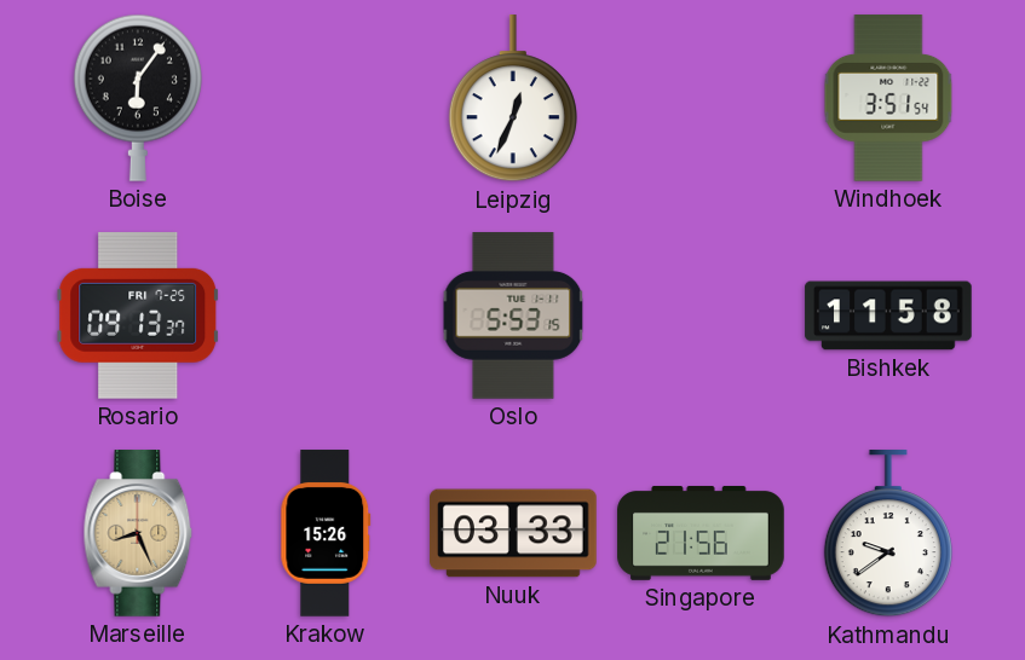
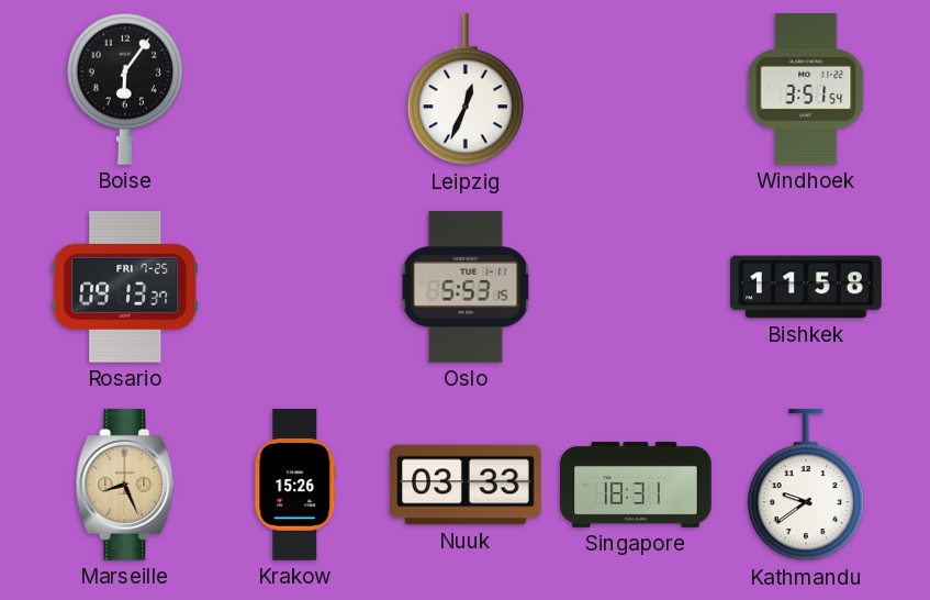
Singapore: 21:56 -> 18:31
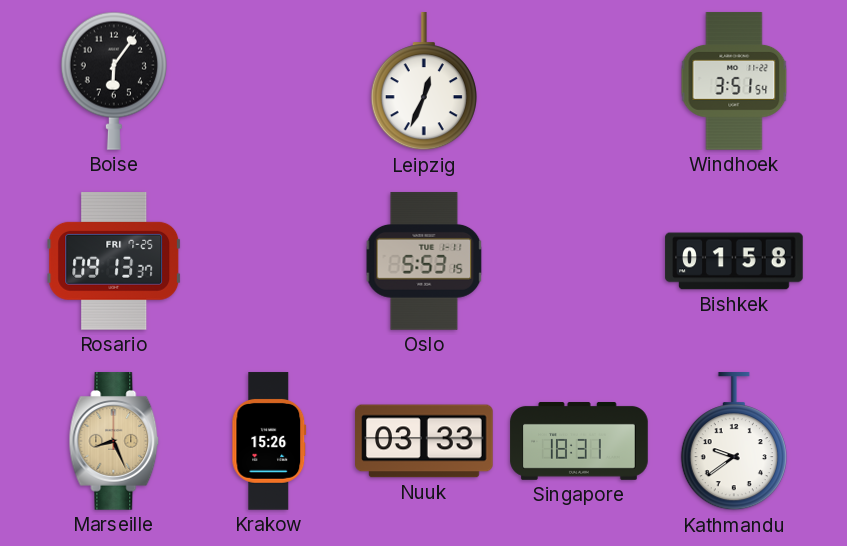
Bishkek: 11:58 -> 01:58
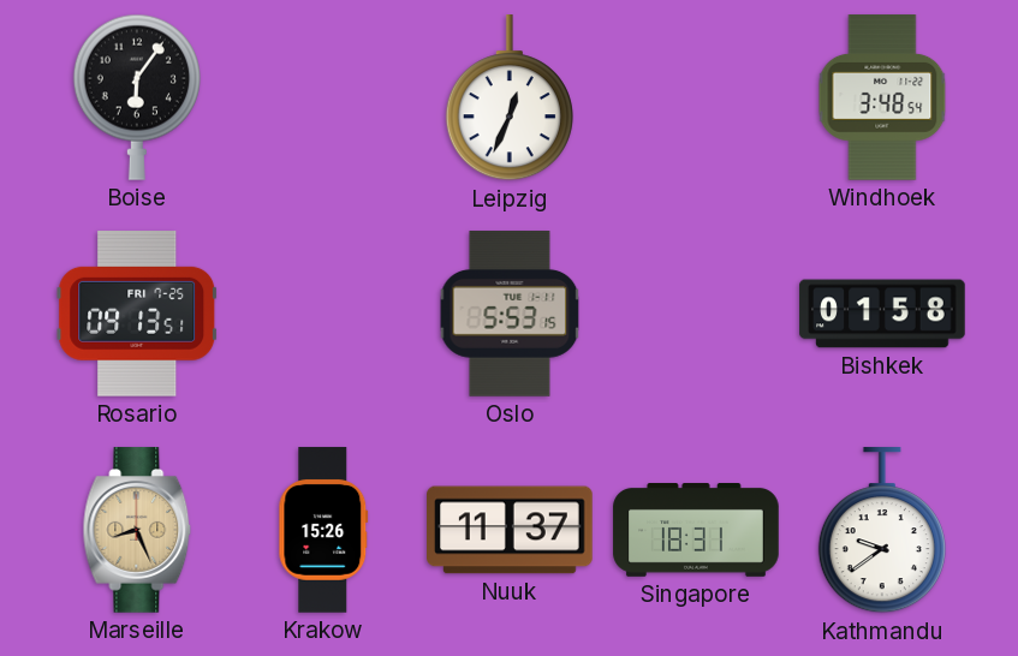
Windhoek: 3:51 -> 3:48
Rosario: 09:13:37 -> 09:13:51
Nuuk: 03:33 -> 11:37
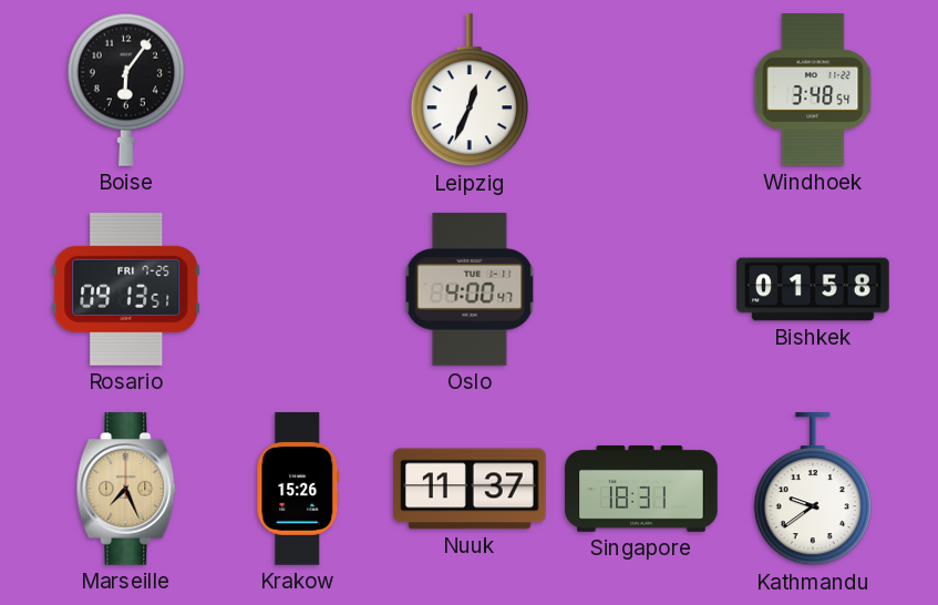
Oslo: 5:53 -> 4:00
Marseille: 8:26 -> 7:26
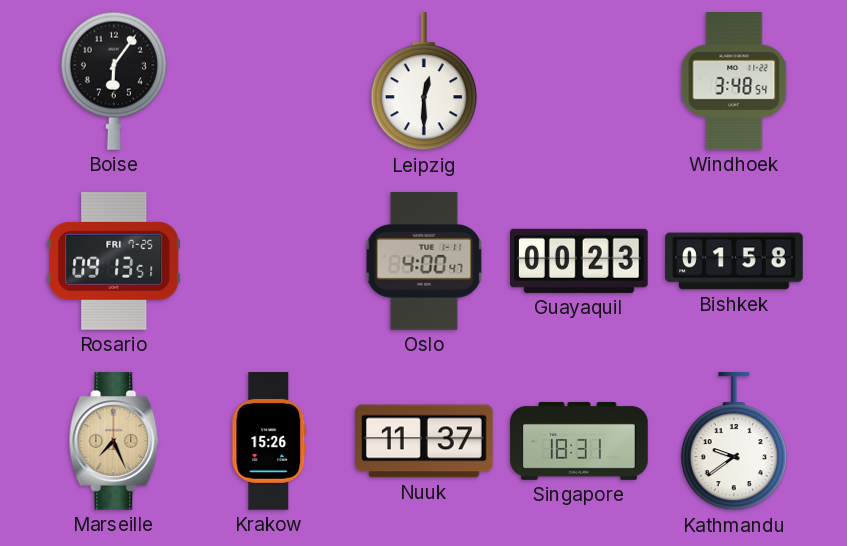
Leipzig: 12:34 -> 12:30
Guayaquil: none -> 00:23
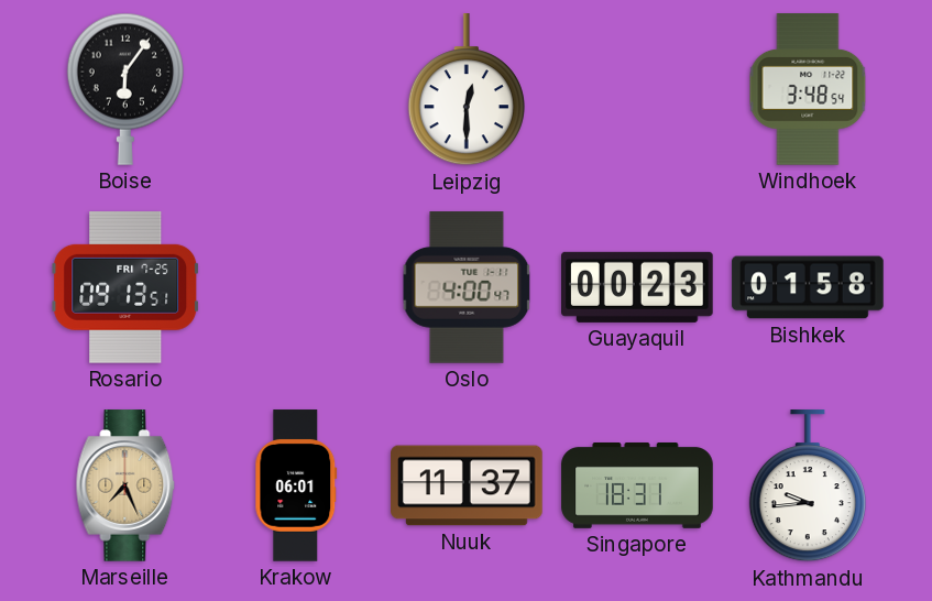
Krakow: 15:26 -> 06:01
Kathmandu: 9:39 -> 9:44
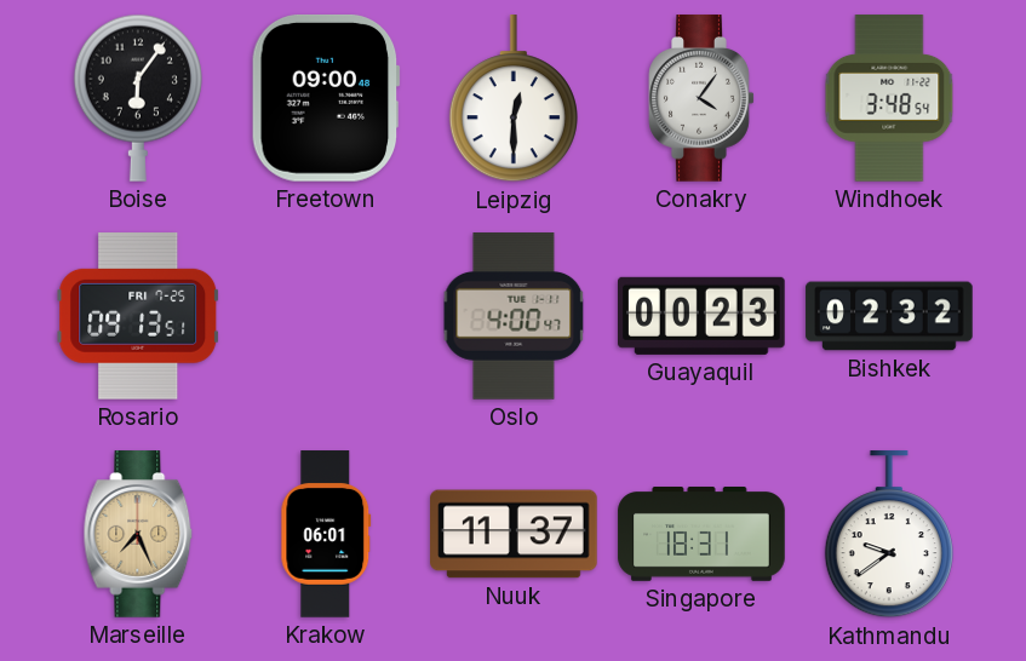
Freetown: none -> 09:00
Conakry: none -> 4:06
Bishkek: 01:58 -> 02:32
Kathmandu: 9:44 -> 9:39
